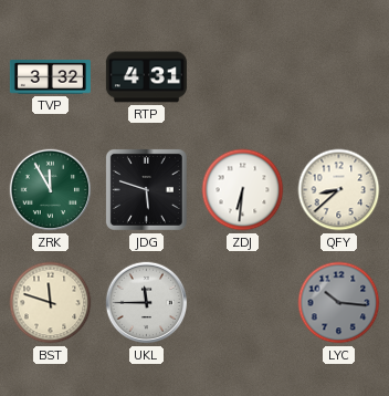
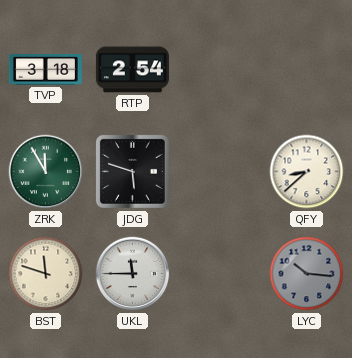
TVP: 3:32 -> 3:18
RTP: 4:31 -> 2:54
ZDJ: 6:31 -> none
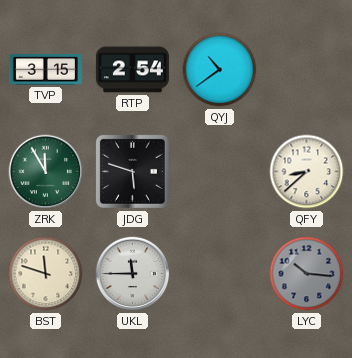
TVP: 3:18 -> 3:15
QYJ: none -> 10:39
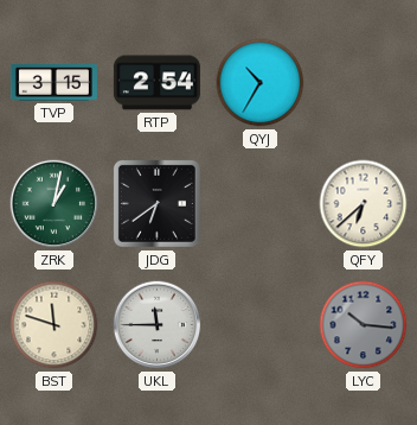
QYJ: 10:39 -> 10:35
ZRK: 11:55 -> 1:02
JDG: 5:48 -> 6:39
QFY: 8:38 -> 6:38
